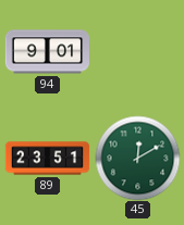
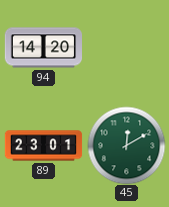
94: 9:01 -> 14:20
89: 23:51 -> 23:01
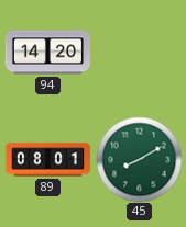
89: 23:01 -> 08:01
45: 12:10 -> 8:10
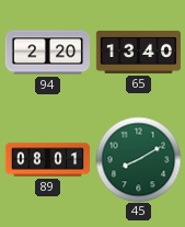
94: 14:20 -> 2:20
65: none -> 13:40
